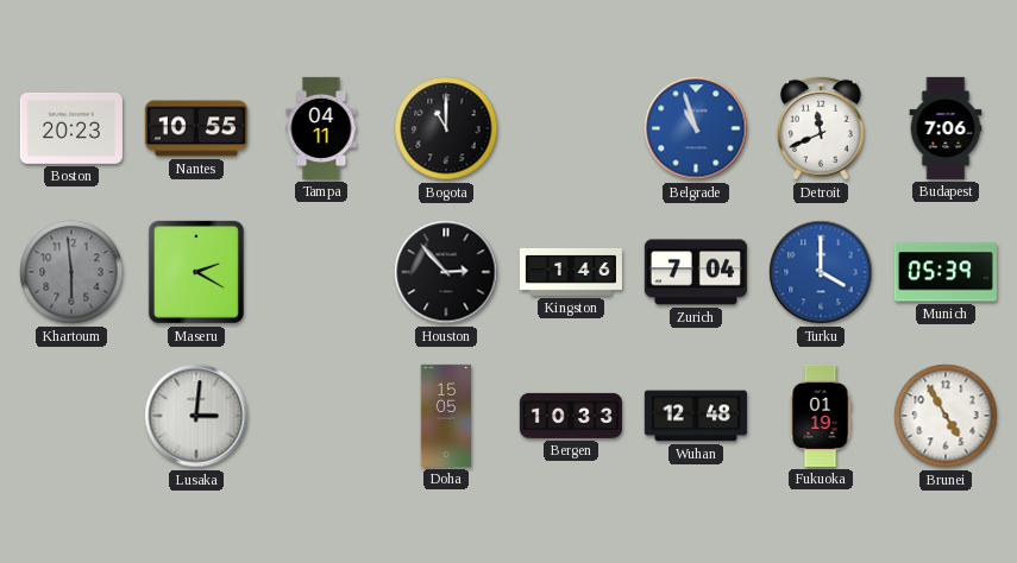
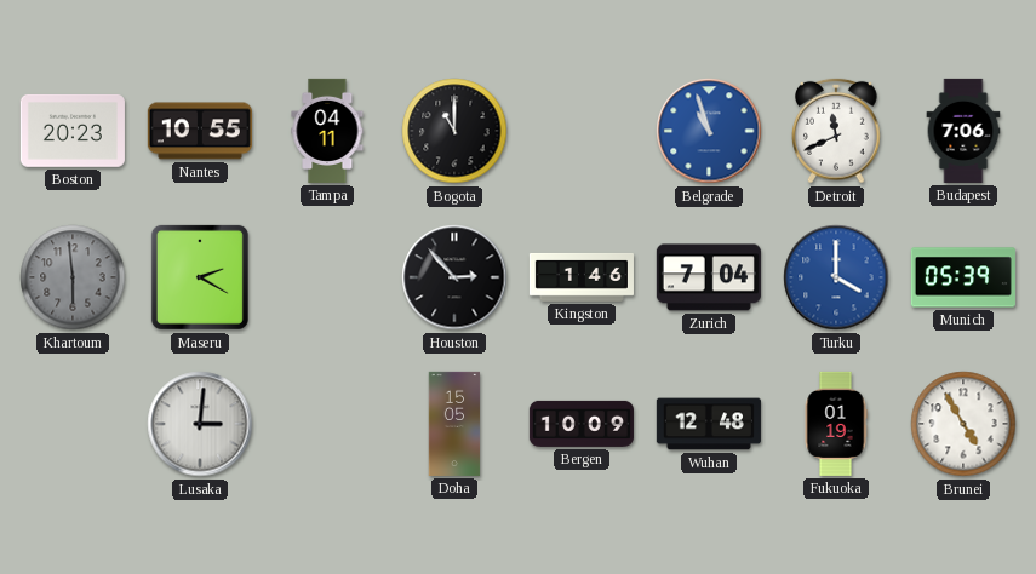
Bergen: 10:33 -> 10:09
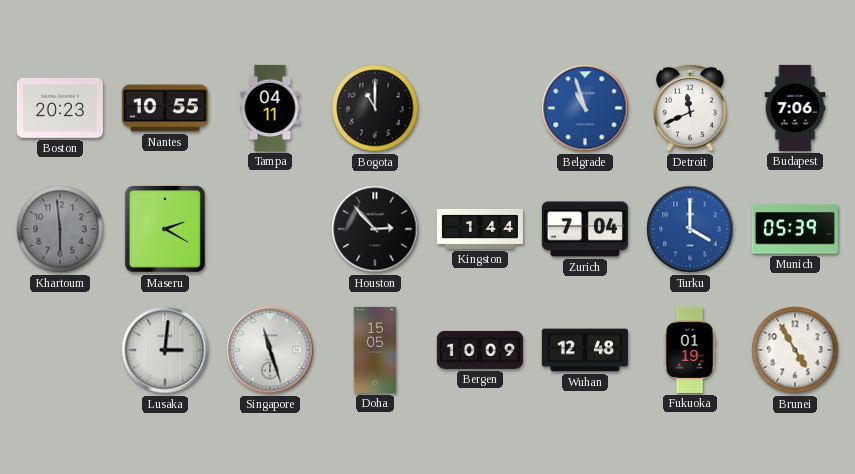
Kingston: 1:46 -> 1:44
Singapore: none -> 11:27
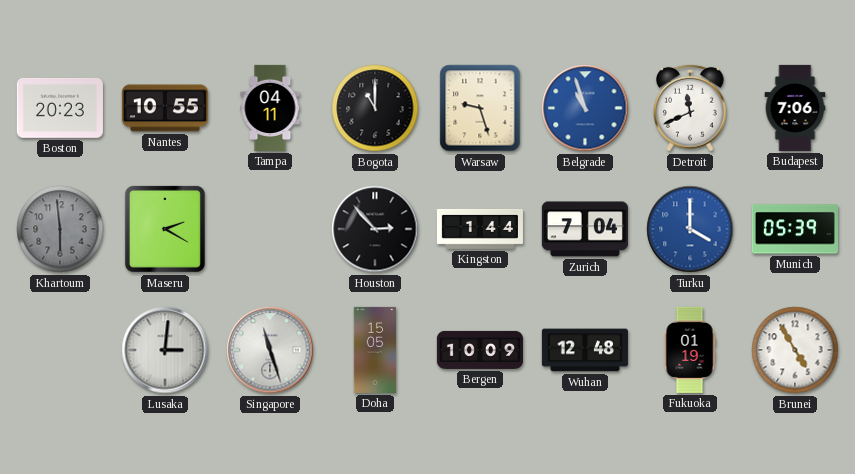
Warsaw: none -> 9:27
